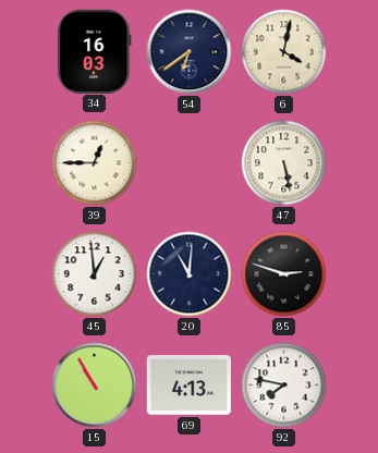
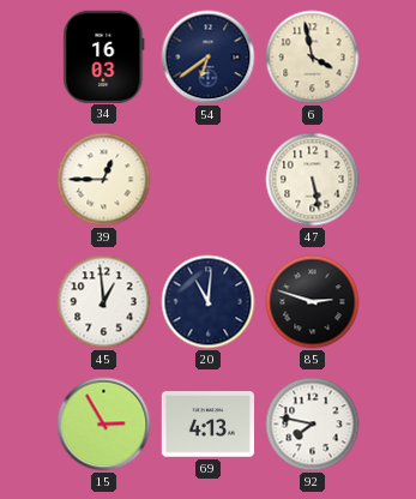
6: 4:02 -> 3:58
15: 10:55 -> 2:55
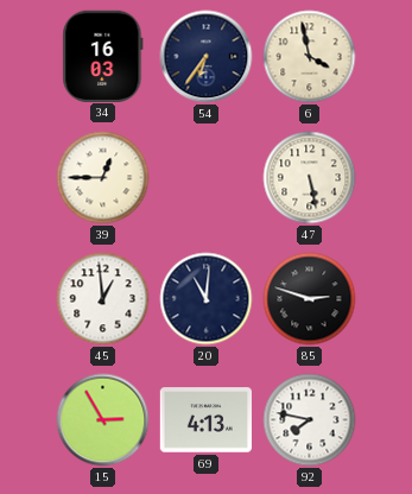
54: 6:39 -> 6:36
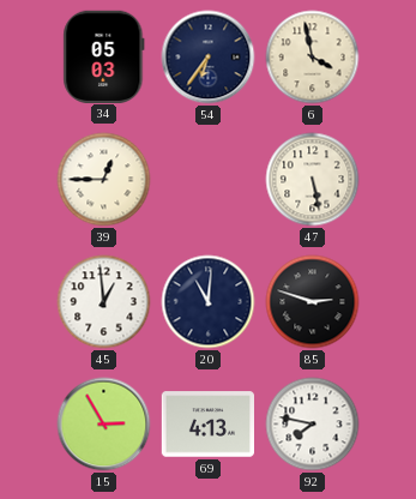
34: 16:03 -> 05:03
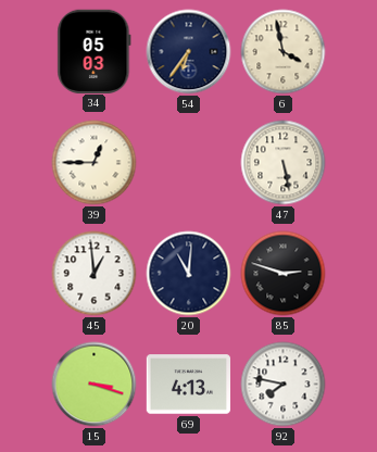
15: 2:55 -> 3:18
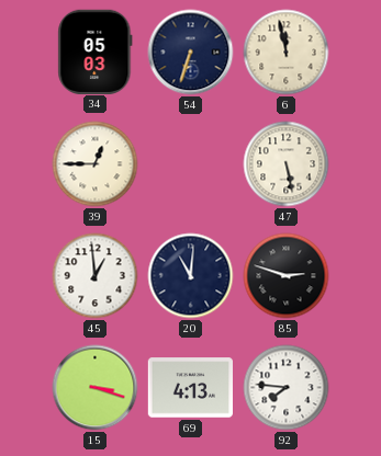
54: 6:36 -> 6:33
6: 3:58 -> 11:58
92: 7:47 -> 7:46
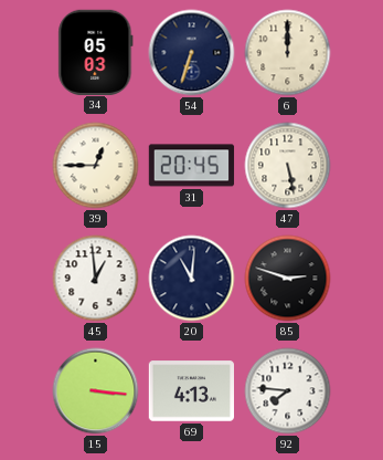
6: 11:58 -> 12:00
31: none -> 20:45
15: 3:18 -> 3:16
